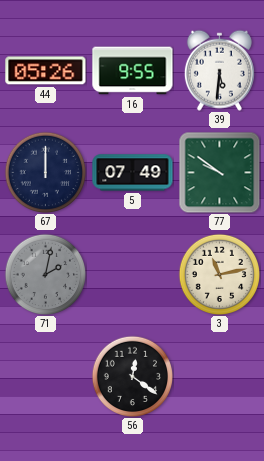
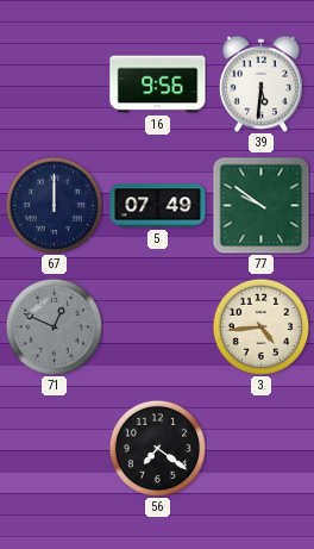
44: 05:26 -> none
16: 9:55 -> 9:56
71: 2:02 -> 12:49
3: 11:13 -> 4:44
56: 12:21 -> 7:21
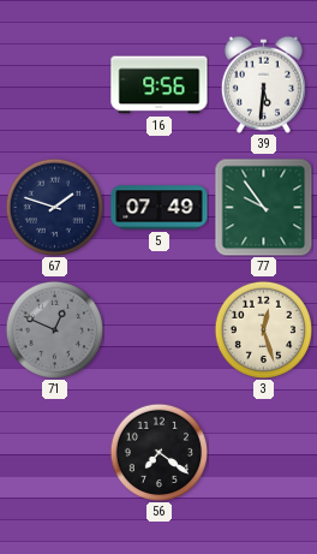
67: 12:00 -> 1:48
77: 9:51 -> 9:54
3: 4:44 -> 12:27
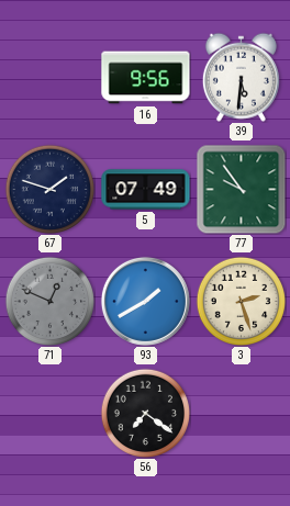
93: none -> 1:40
3: 12:27 -> 2:27
